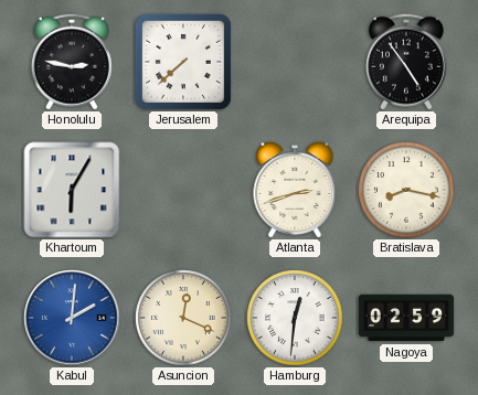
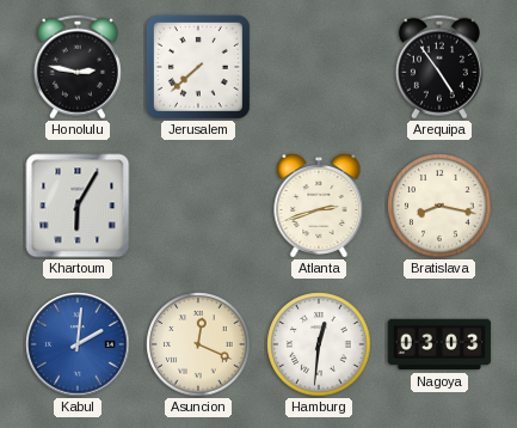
Nagoya: 02:59 -> 03:03
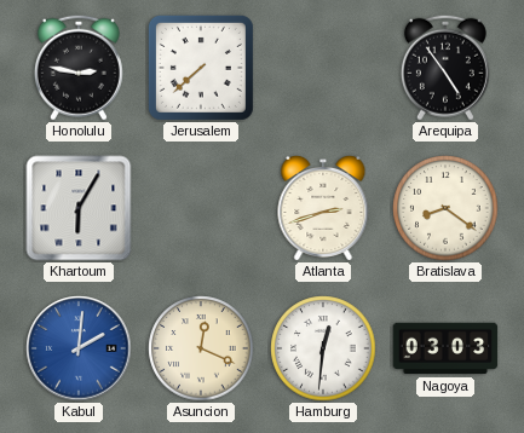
Bratislava: 8:17 -> 8:21
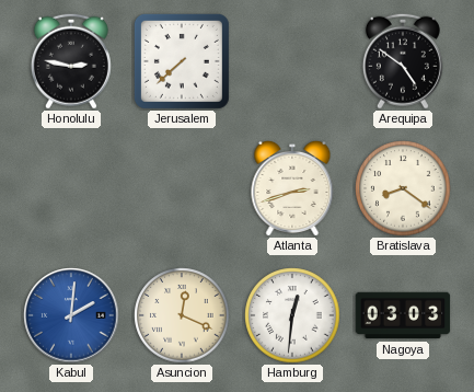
Arequipa: 4:54 -> 4:51
Khartoum: 6:05 -> none
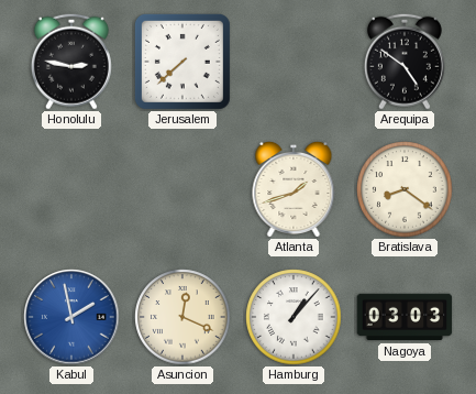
Atlanta: 2:42 -> 1:42
Kabul: 2:01 -> 1:58
Hamburg: 12:31 -> 1:07
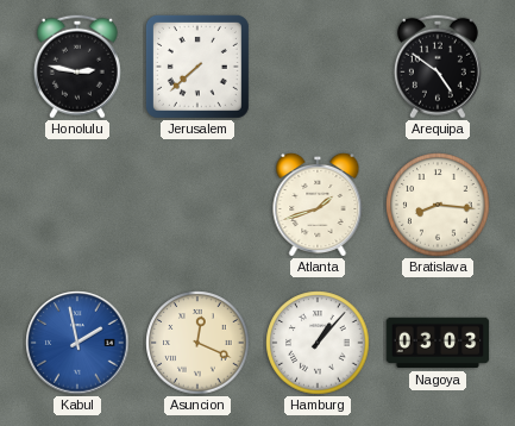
Bratislava: 8:21 -> 8:16
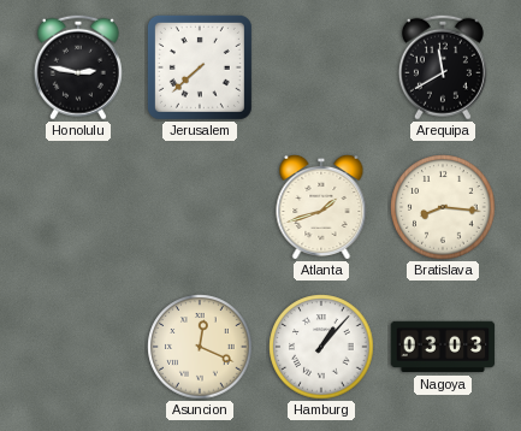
Arequipa: 4:51 -> 11:40
Kabul: 1:58 -> none
